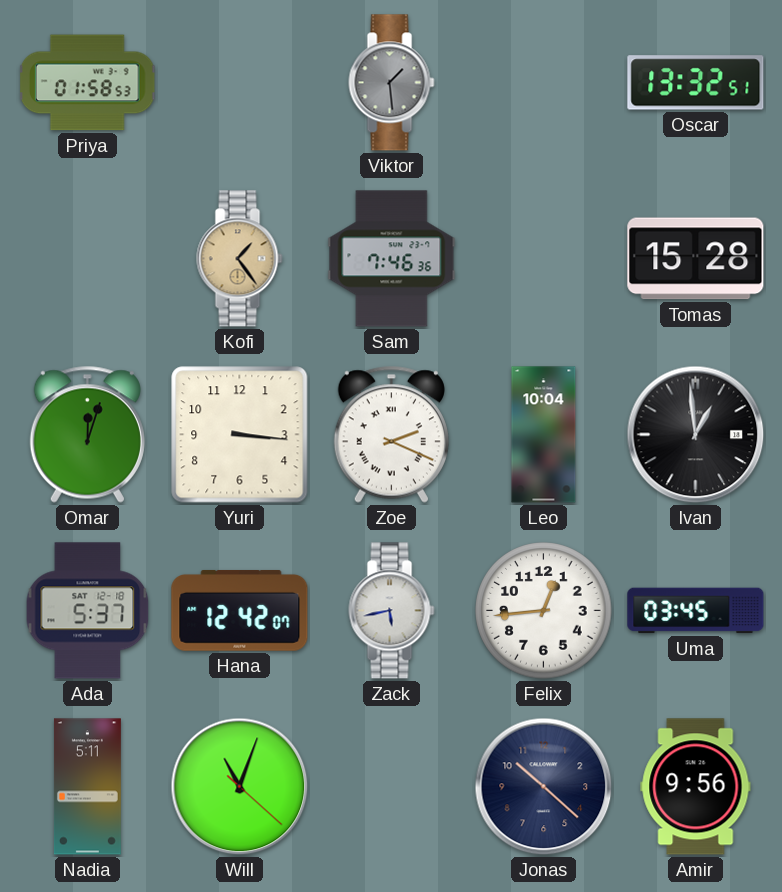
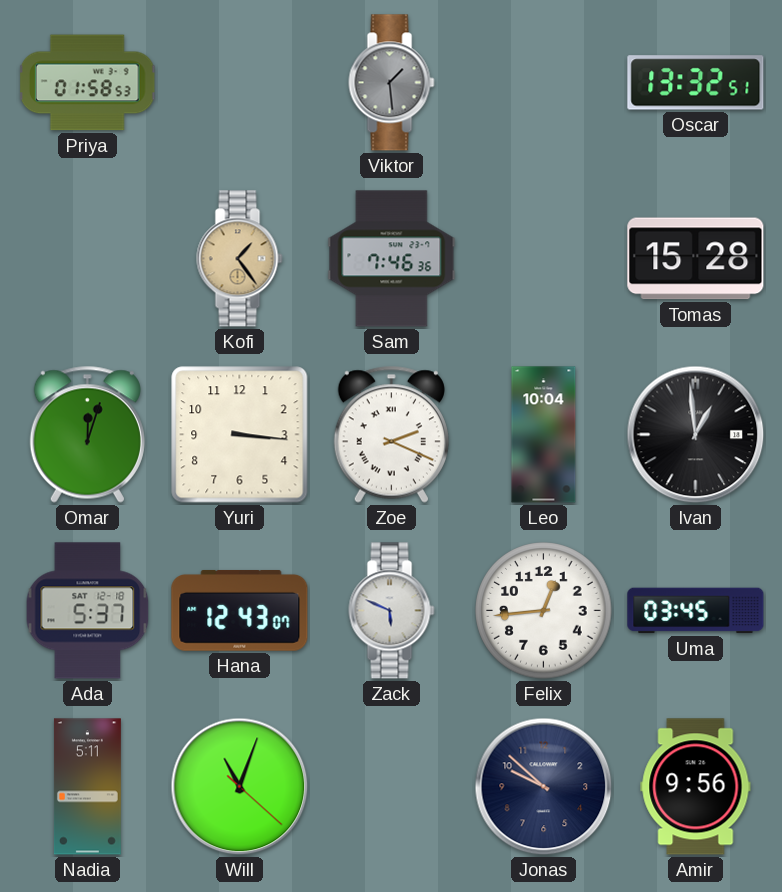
Hana: 12:42 -> 12:43
Zack: 5:43 -> 5:49
Jonas: 10:22 -> 9:52
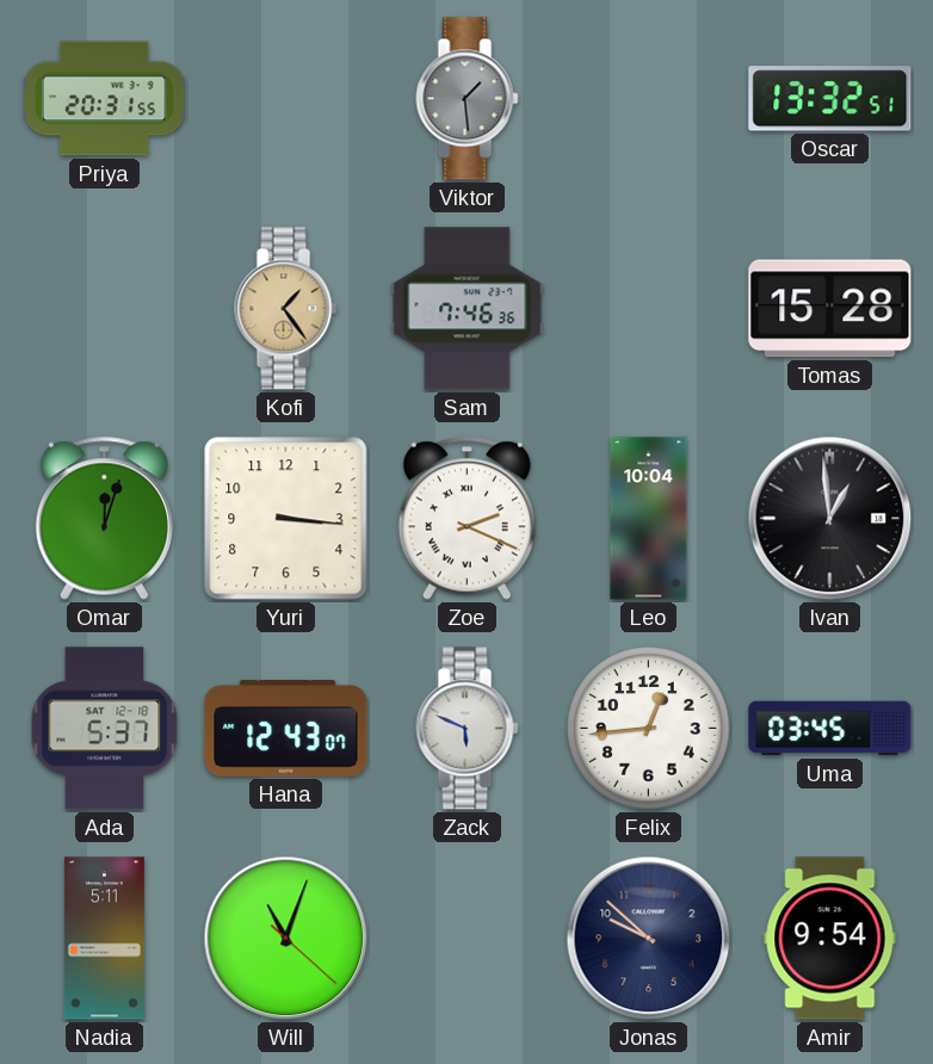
Priya: 01:58 -> 20:31
Amir: 9:56 -> 9:54
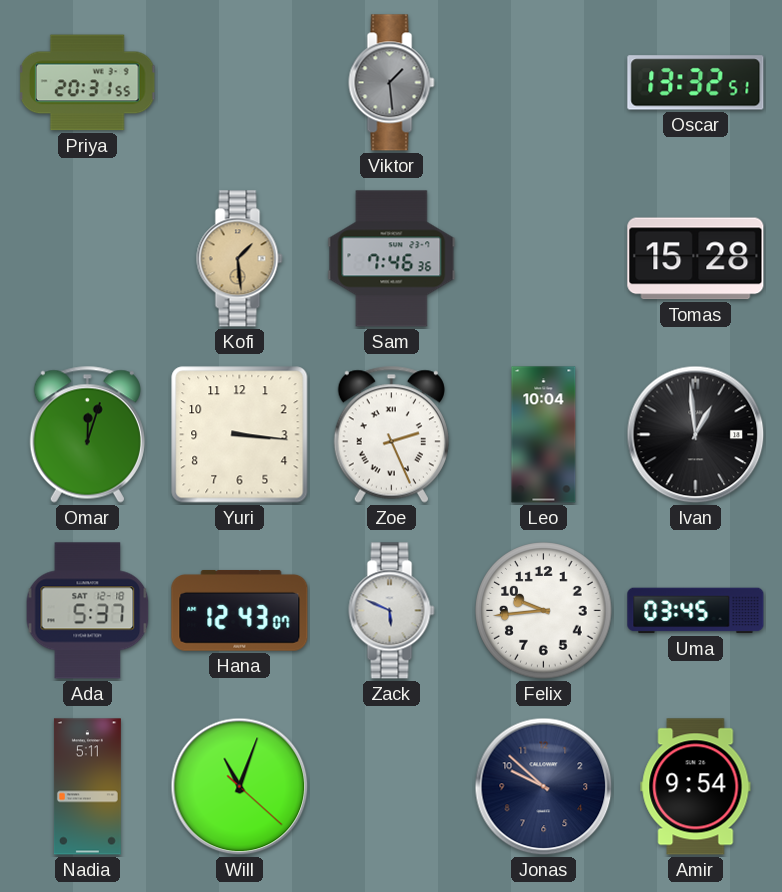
Kofi: 1:24 -> 1:29
Zoe: 2:19 -> 2:26
Felix: 12:44 -> 9:44
